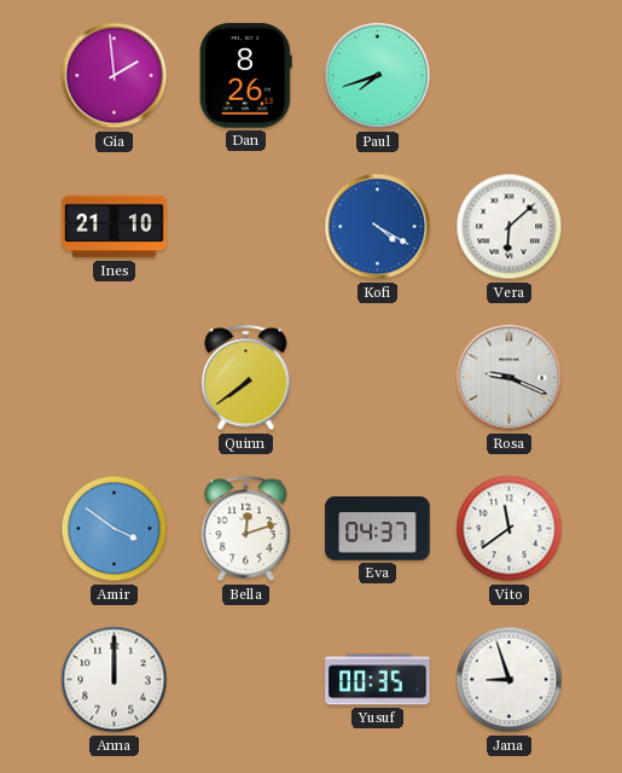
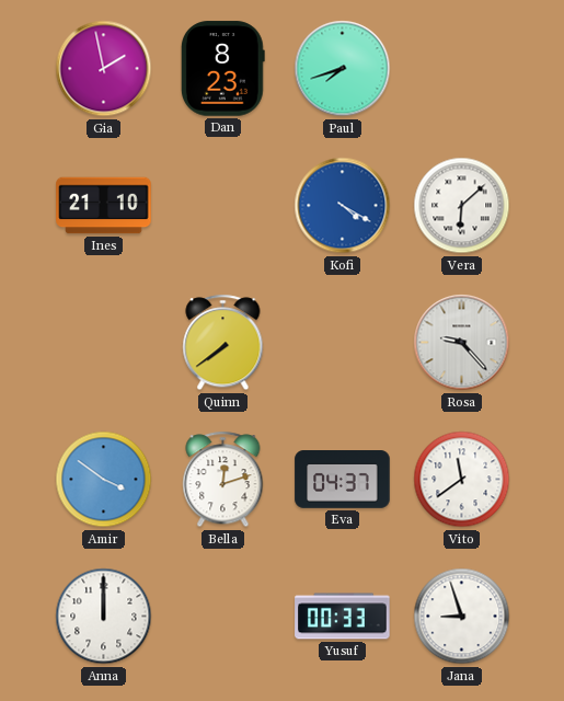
Gia: 1:59 -> 1:58
Dan: 8:26 -> 8:23
Rosa: 9:19 -> 9:23
Yusuf: 00:35 -> 00:33
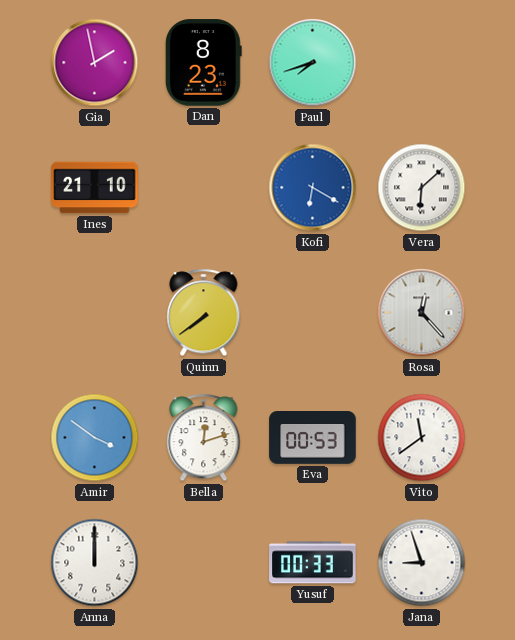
Kofi: 4:20 -> 6:20
Rosa: 9:23 -> 12:23
Eva: 04:37 -> 00:53
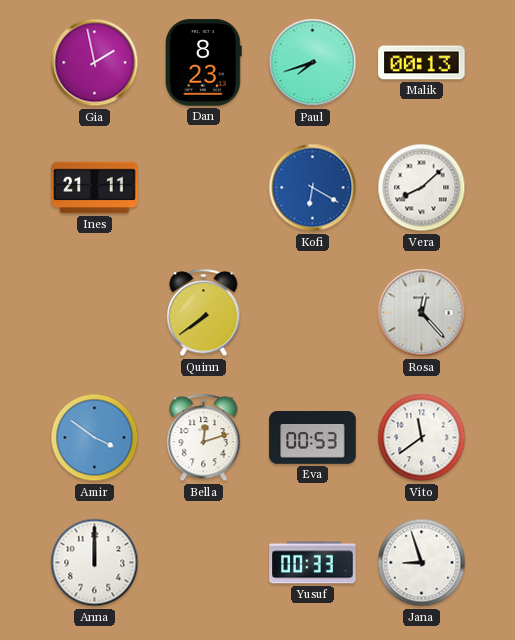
Malik: none -> 00:13
Ines: 21:10 -> 21:11
Vera: 6:08 -> 8:08
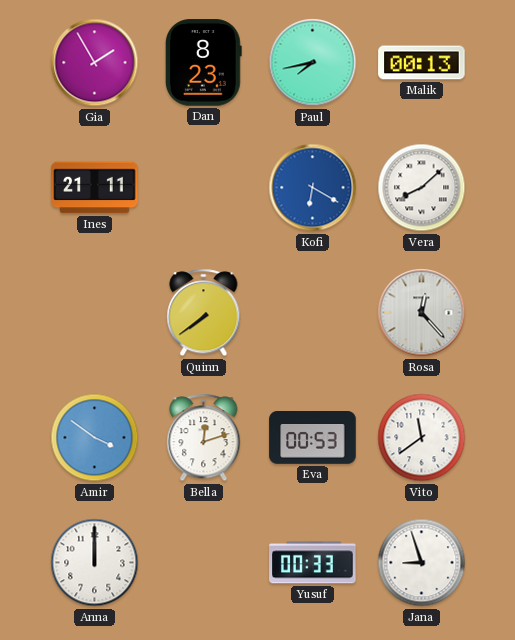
Gia: 1:58 -> 1:55
Paul: 7:42 -> 7:43
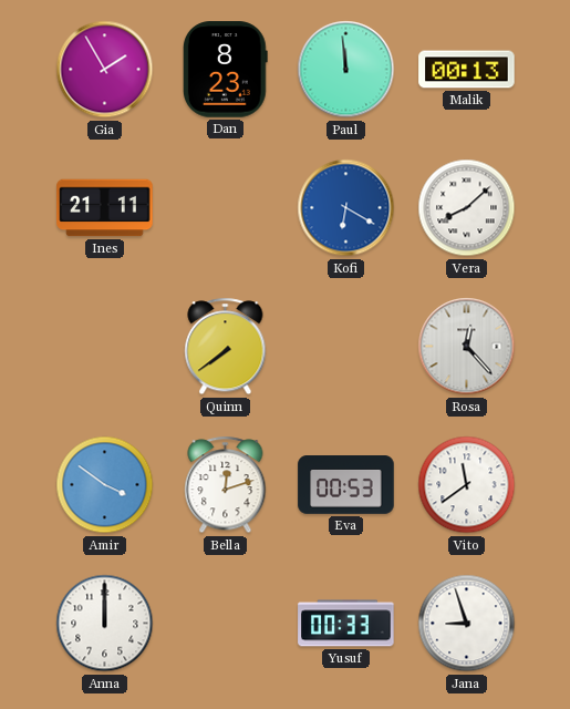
Paul: 7:43 -> 11:59
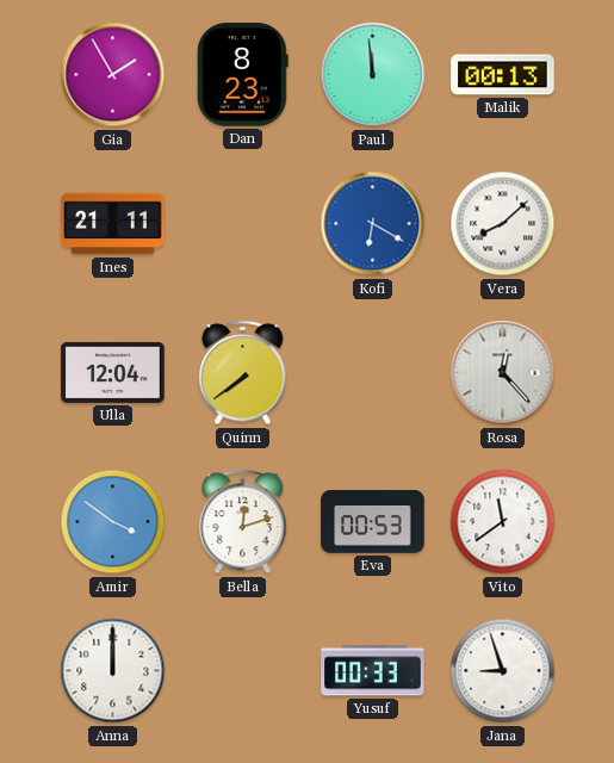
Ulla: none -> 12:04
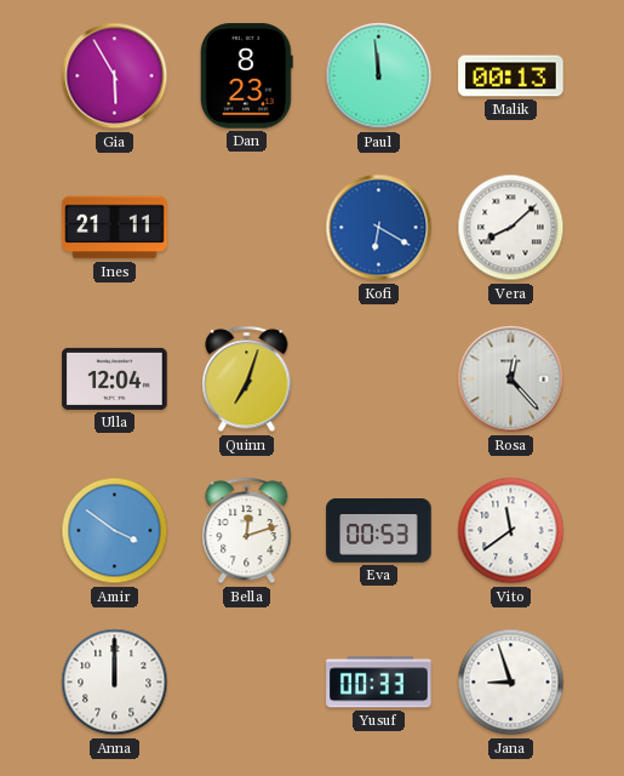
Gia: 1:55 -> 5:55
Quinn: 7:39 -> 7:03
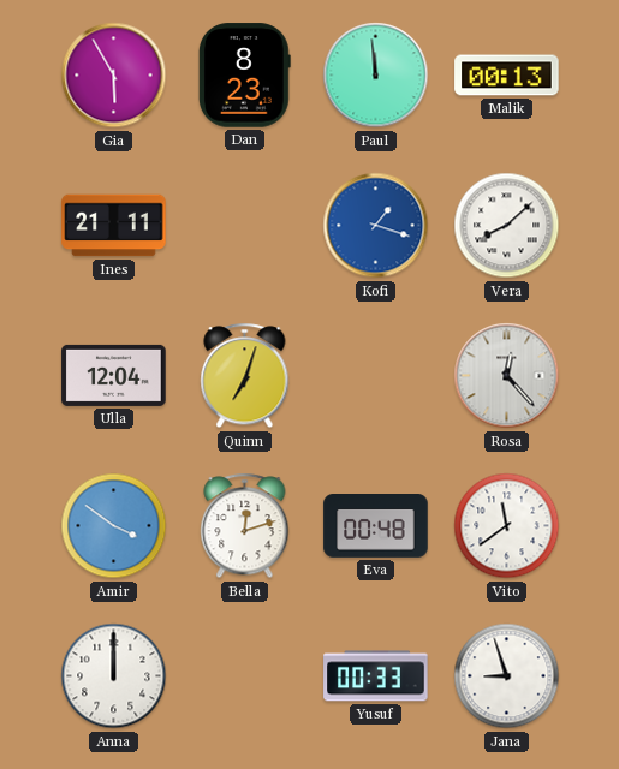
Kofi: 6:20 -> 1:18
Eva: 00:53 -> 00:48
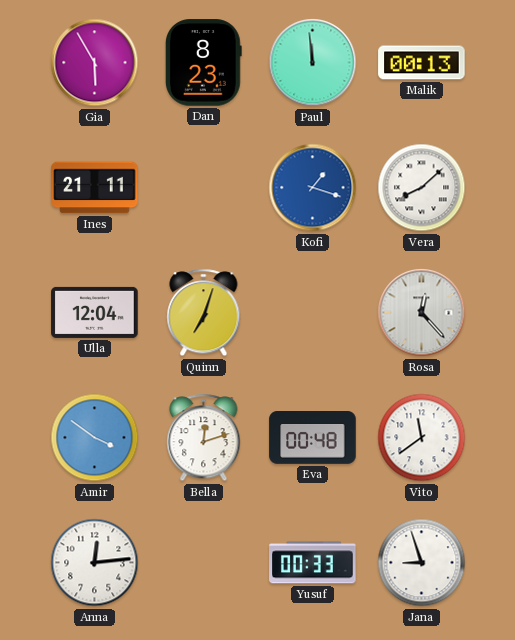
Anna: 12:00 -> 12:14
